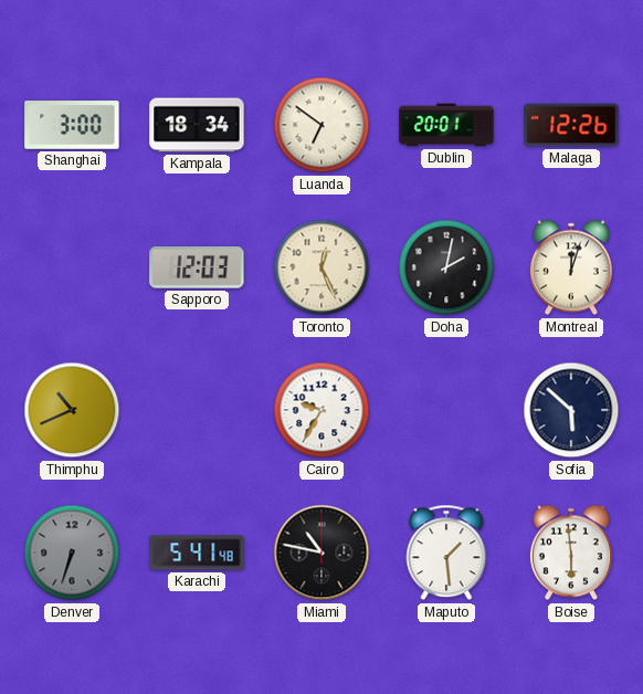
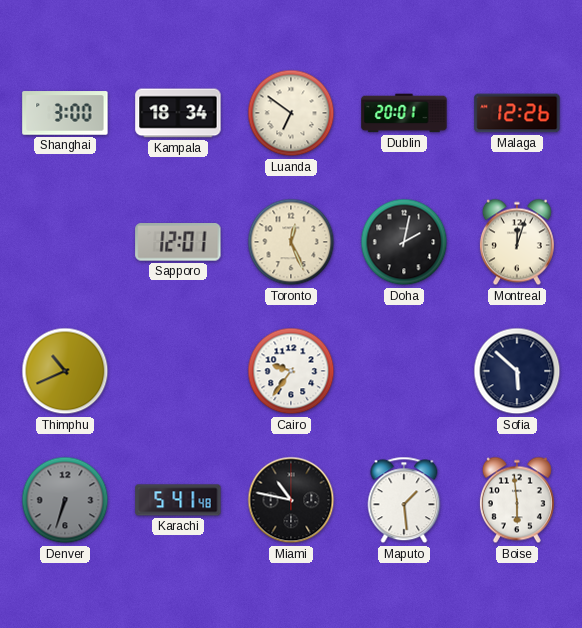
Sapporo: 12:03 -> 12:01
Cairo: 9:35 -> 9:36
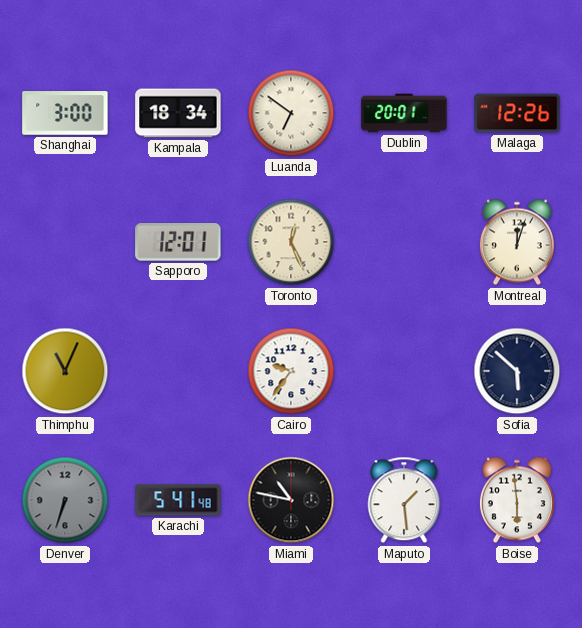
Doha: 2:02 -> none
Thimphu: 10:41 -> 11:04
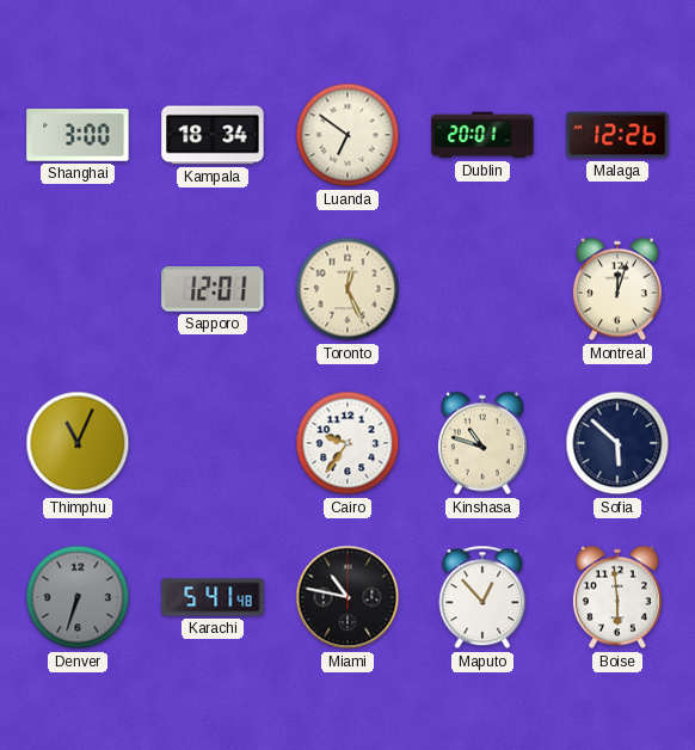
Kinshasa: none -> 10:48
Maputo: 1:29 -> 12:53
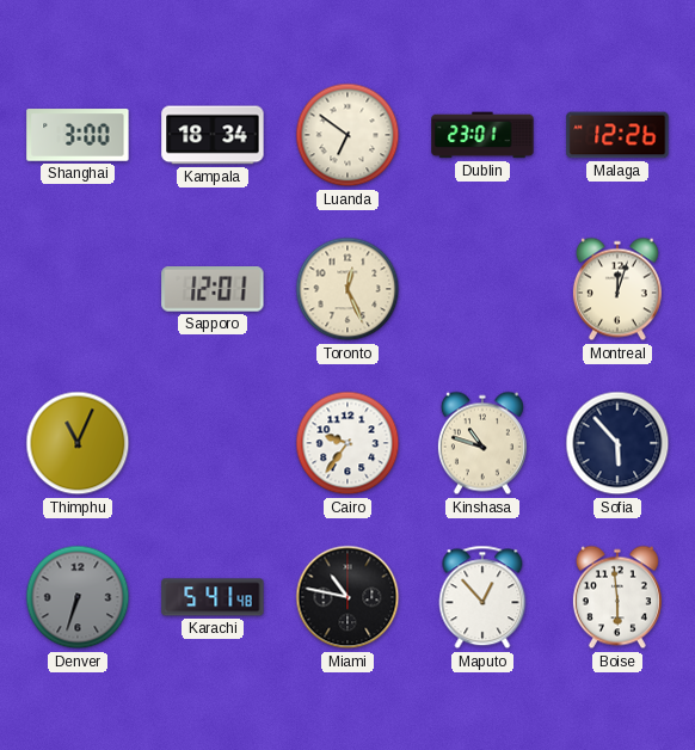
Dublin: 20:01 -> 23:01
Sofia: 5:52 -> 5:53
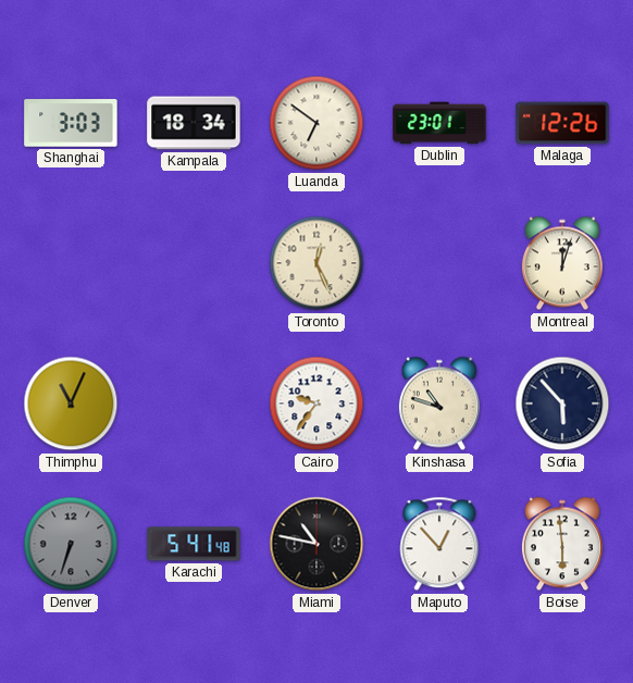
Shanghai: 3:00 -> 3:03
Sapporo: 12:01 -> none
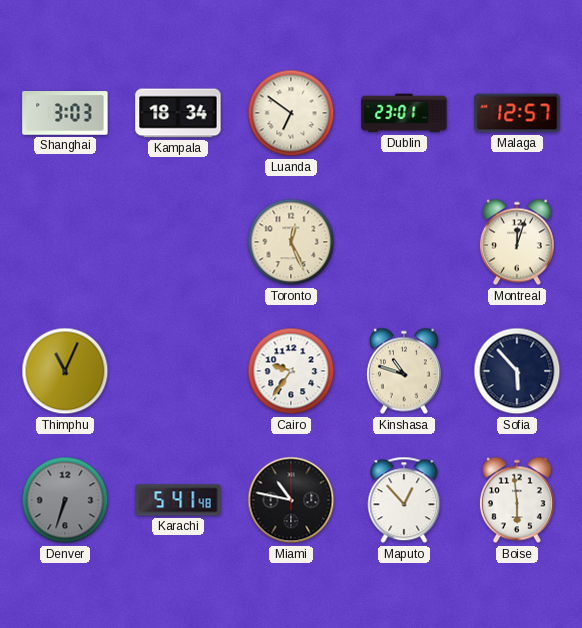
Malaga: 12:26 -> 12:57
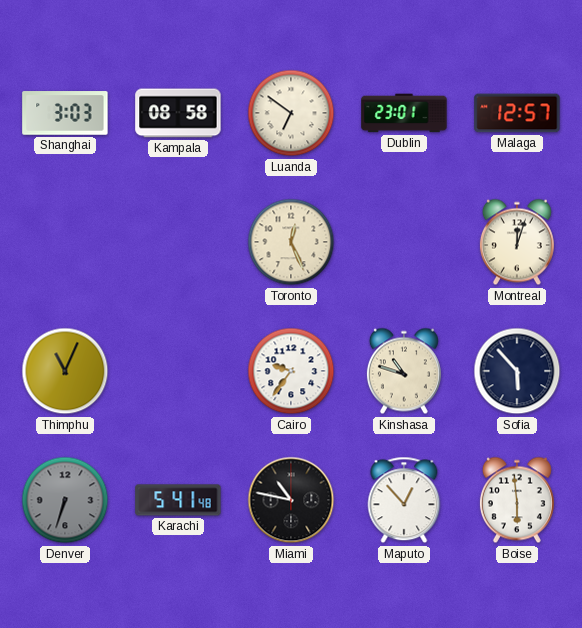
Kampala: 18:34 -> 08:58
